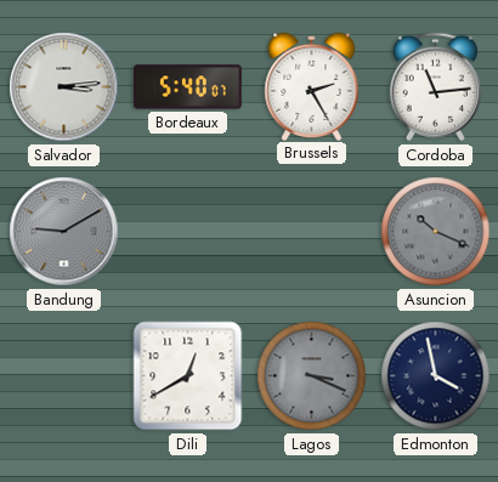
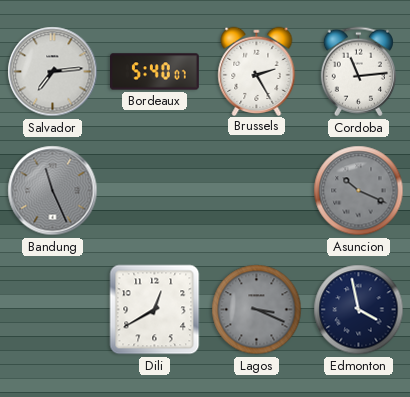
Salvador: 3:14 -> 7:14
Bandung: 9:10 -> 11:26
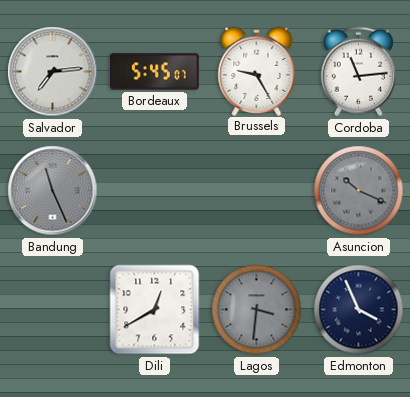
Bordeaux: 5:40 -> 5:45
Brussels: 2:25 -> 9:25
Lagos: 3:19 -> 3:31
Edmonton: 3:58 -> 3:56
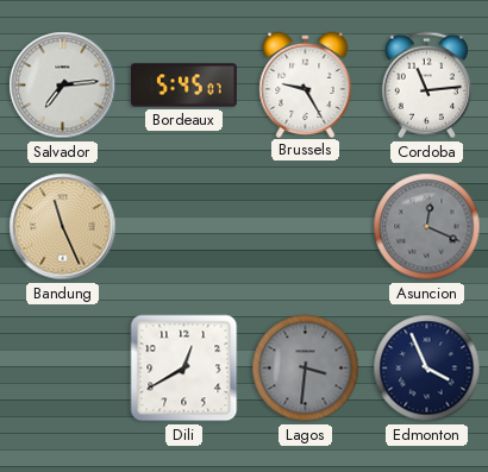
Bandung dial: grey -> champagne
Asuncion: 10:19 -> 12:19
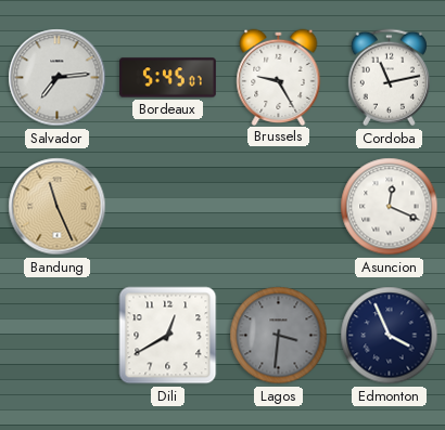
Cordoba: 11:14 -> 11:13
Asuncion dial: grey -> white
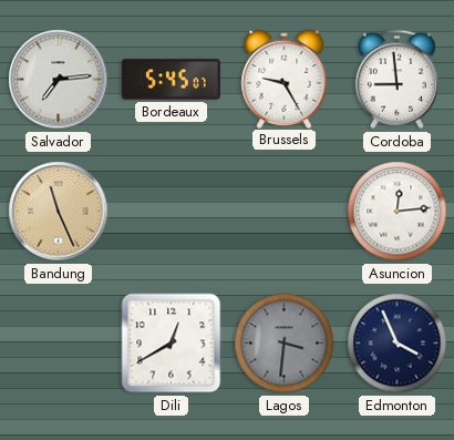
Cordoba: 11:13 -> 8:59
Asuncion: 12:19 -> 12:14
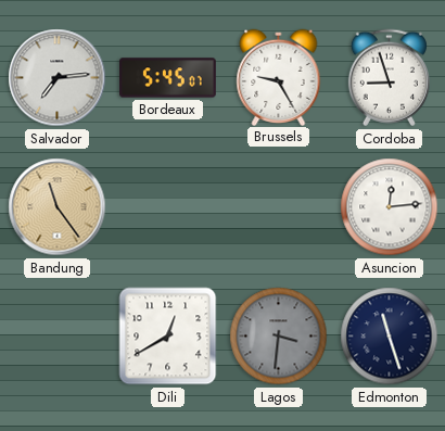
Cordoba: 8:59 -> 8:57
Bandung: 11:26 -> 11:24
Edmonton: 3:56 -> 11:27
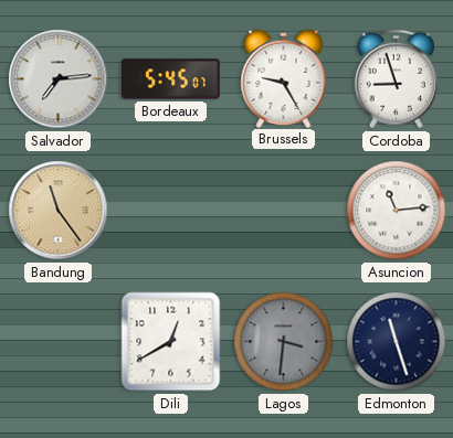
Asuncion: 12:14 -> 11:14
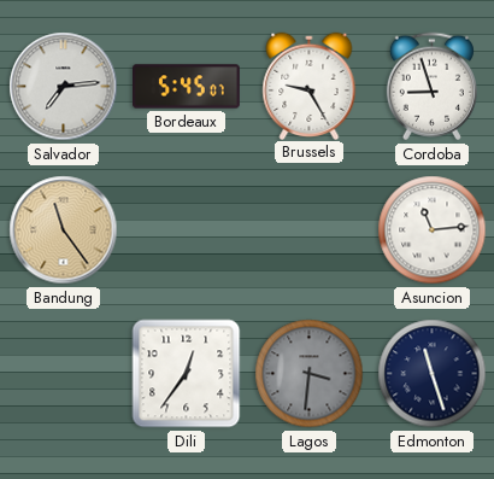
Dili: 12:40 -> 12:36
